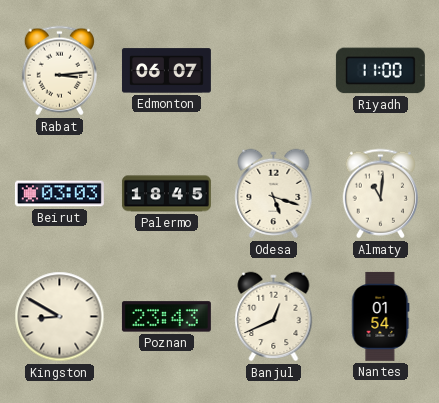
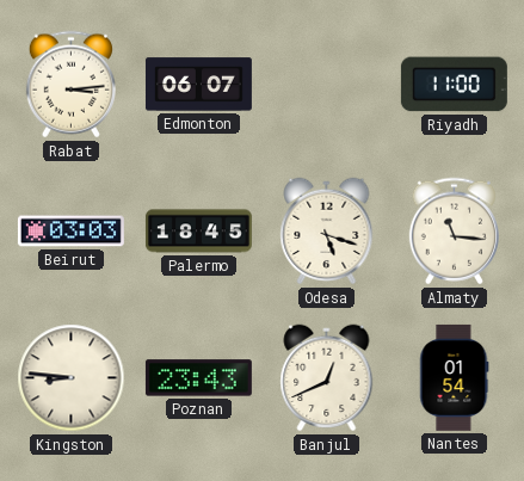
Almaty: 11:01 -> 11:16
Kingston: 8:50 -> 8:46
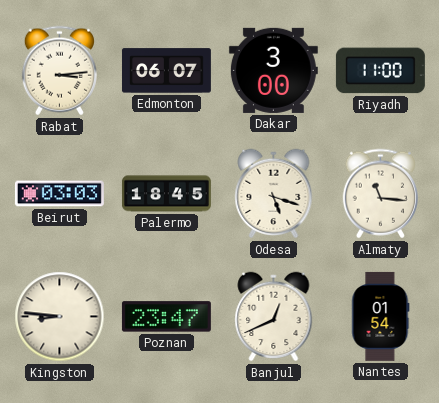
Dakar: none -> 3:00
Poznan: 23:43 -> 23:47
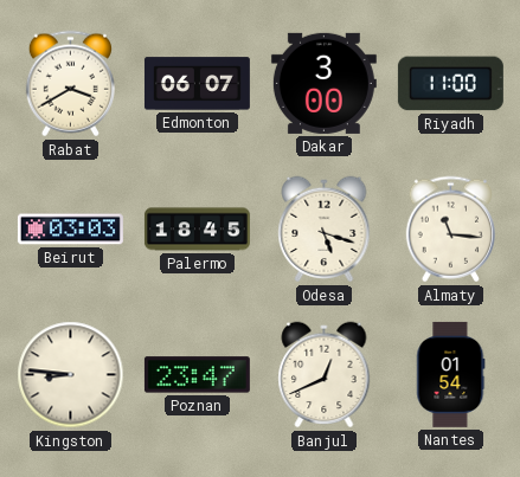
Rabat: 3:14 -> 3:40
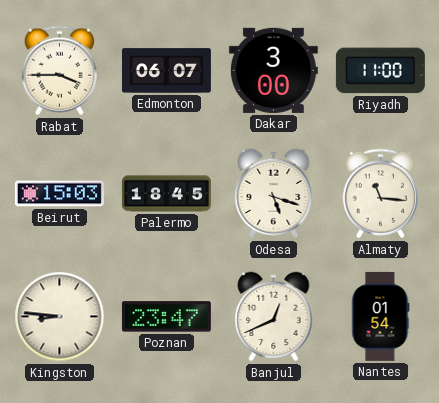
Rabat: 3:40 -> 3:45
Beirut: 03:03 -> 15:03
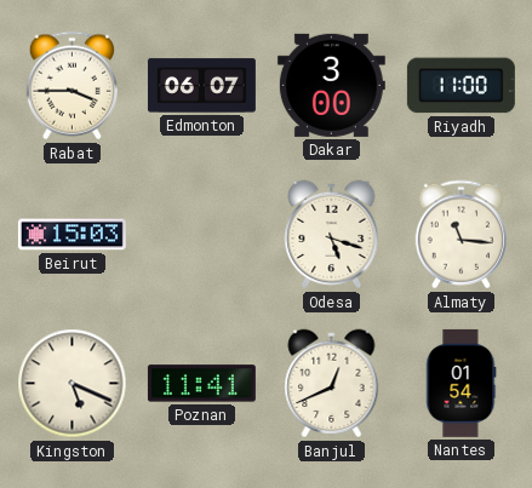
Palermo: 18:45 -> none
Kingston: 8:46 -> 5:19
Poznan: 23:47 -> 11:41
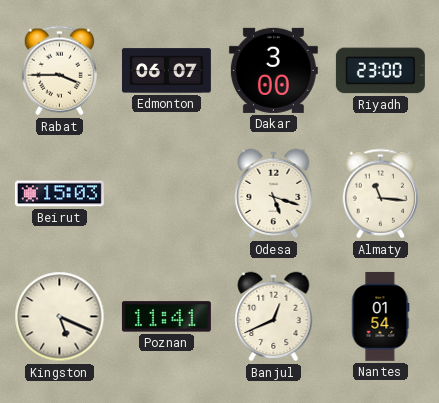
Riyadh: 11:00 -> 23:00
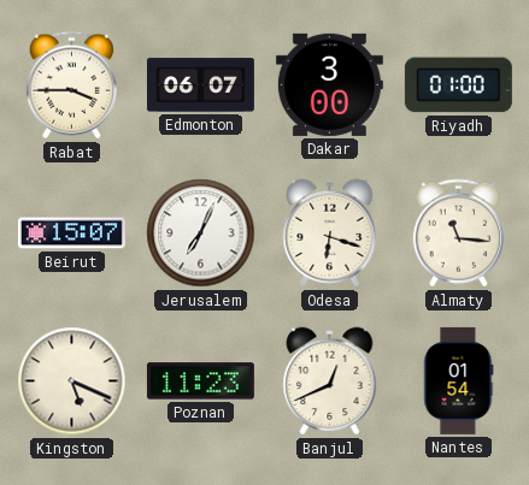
Riyadh: 23:00 -> 01:00
Beirut: 15:03 -> 15:07
Jerusalem: none -> 7:04
Odesa: 5:18 -> 6:18
Poznan: 11:41 -> 11:23
